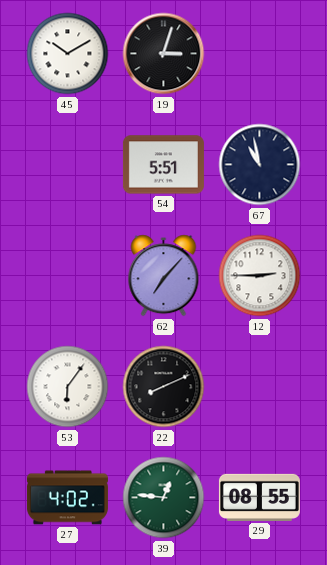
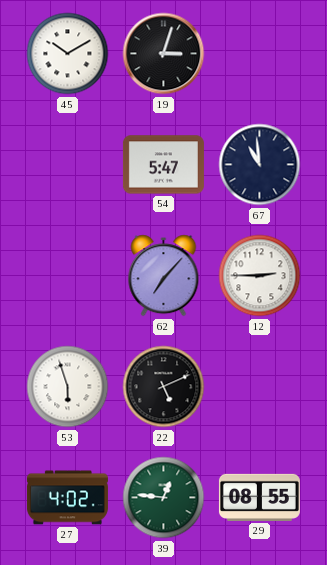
54: 5:51 -> 5:47
67: 10:58 -> 10:59
53: 6:06 -> 5:57
22: 8:11 -> 5:11
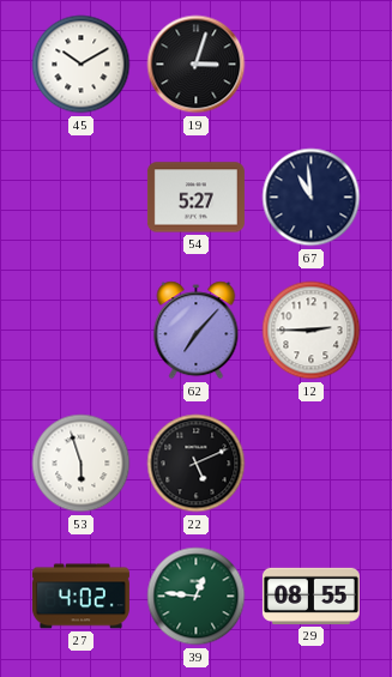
54: 5:47 -> 5:27
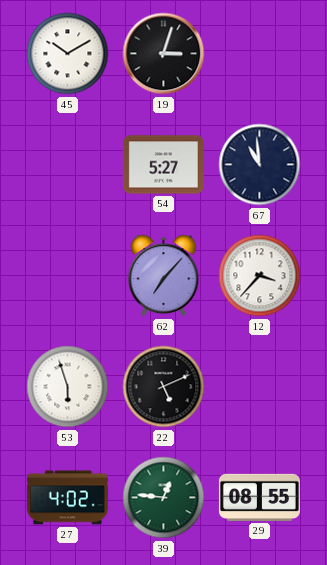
12: 2:45 -> 3:37
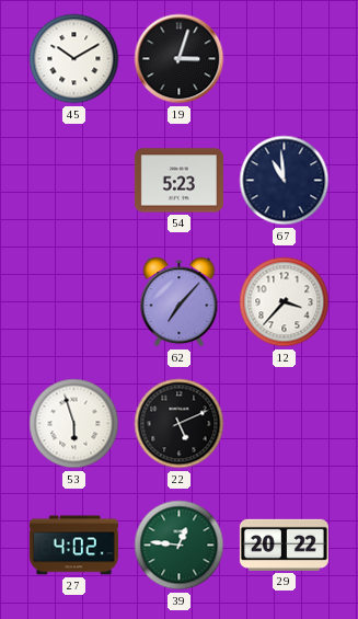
54: 5:27 -> 5:23
29: 08:55 -> 20:22
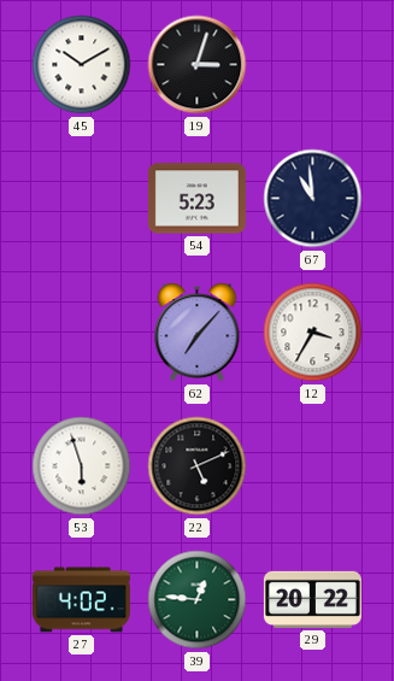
12: 3:37 -> 3:35
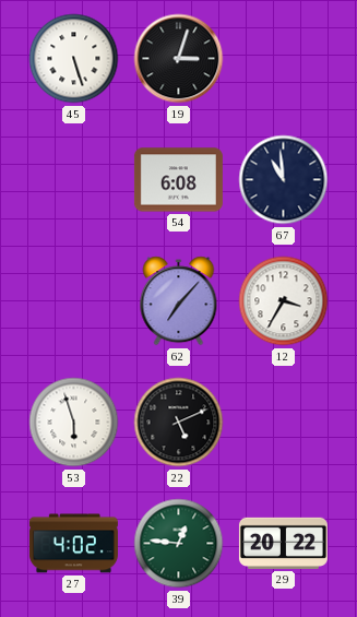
45: 10:10 -> 5:27
54: 5:23 -> 6:08
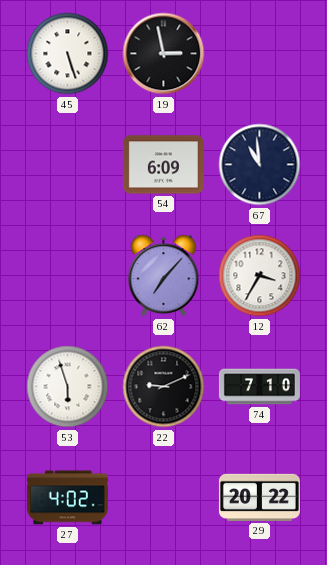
19: 3:03 -> 2:58
54: 6:08 -> 6:09
22: 5:11 -> 9:11
74: none -> 7:10
39: 12:46 -> none
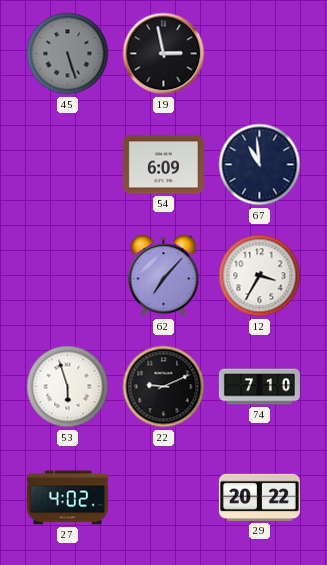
45 dial: white -> grey
